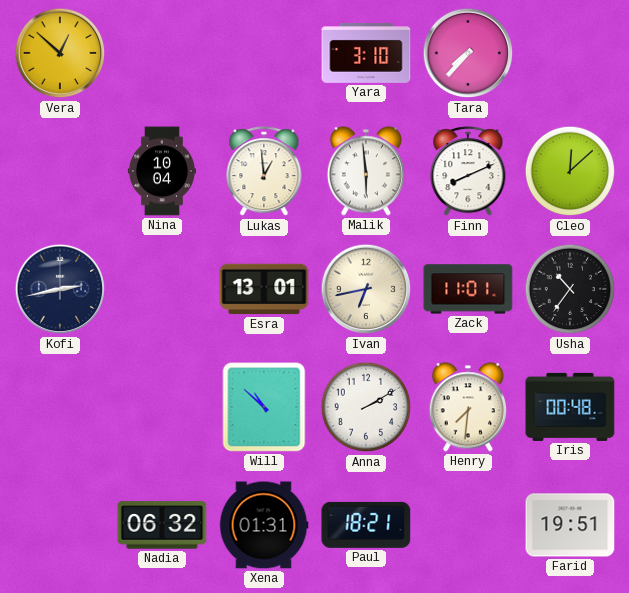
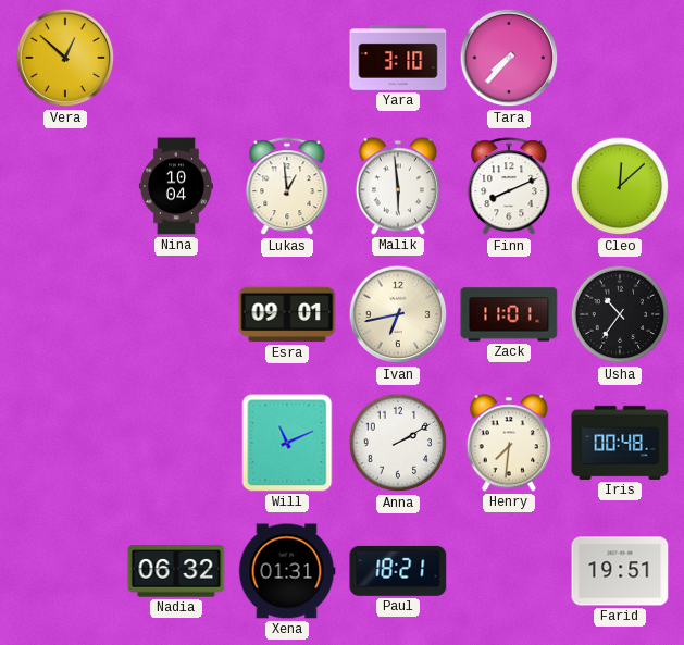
Kofi: 2:43 -> none
Esra: 13:01 -> 09:01
Will: 10:52 -> 11:11
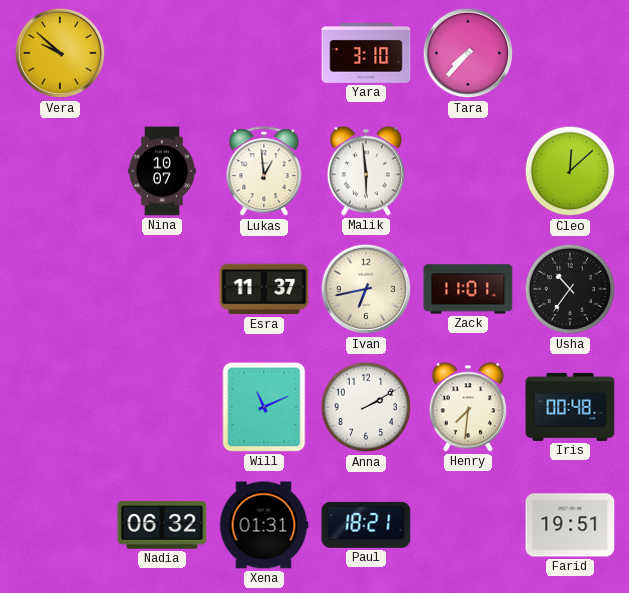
Vera: 12:52 -> 9:52
Nina: 10:04 -> 10:07
Finn: 8:11 -> none
Esra: 09:01 -> 11:37
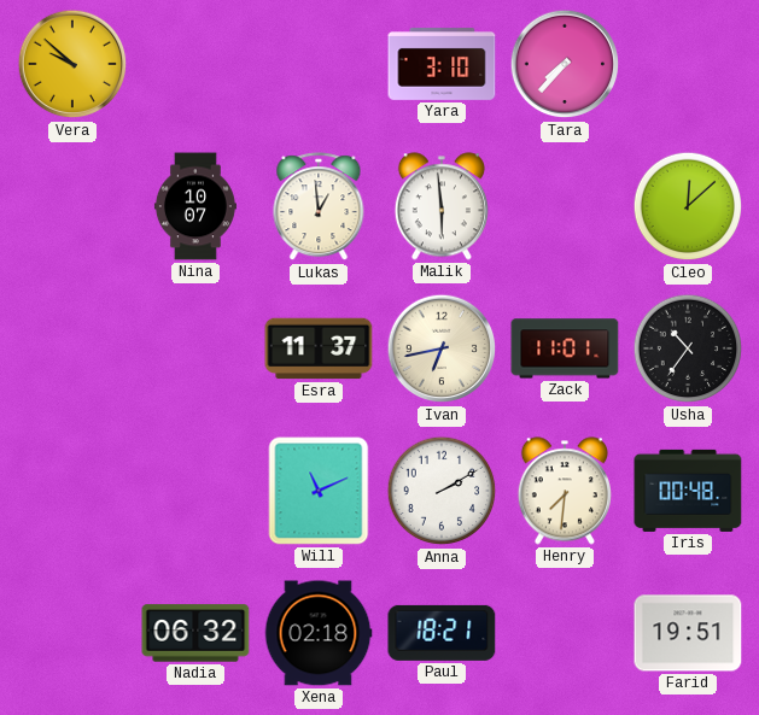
Xena: 01:31 -> 02:18
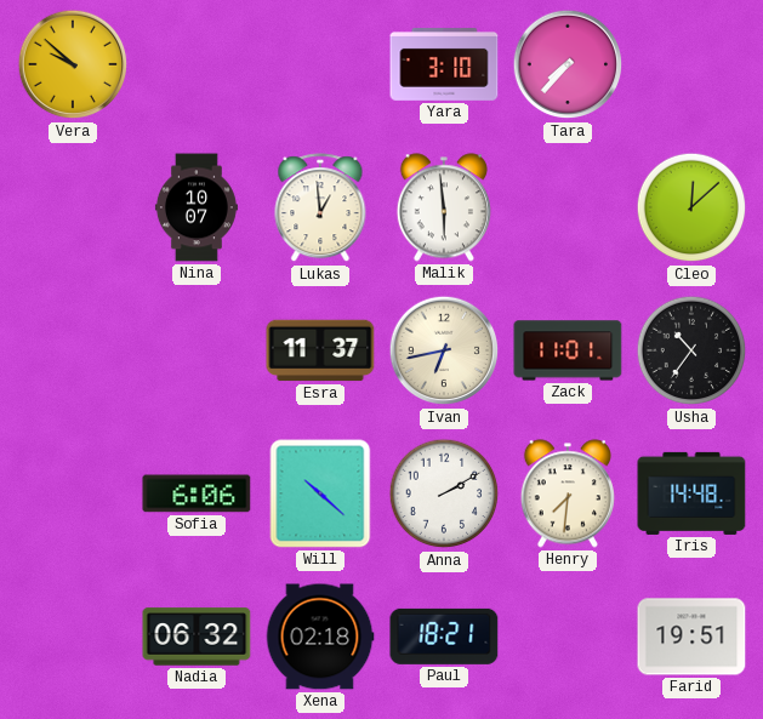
Sofia: none -> 6:06
Will: 11:11 -> 10:22
Iris: 00:48 -> 14:48
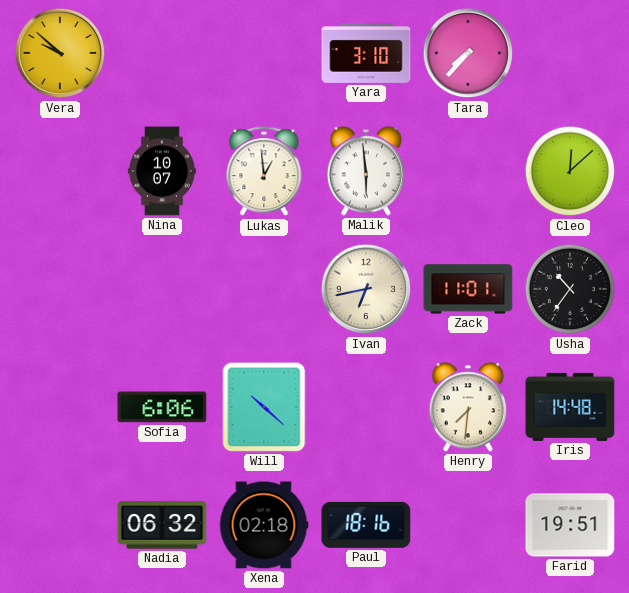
Esra: 11:37 -> none
Anna: 2:10 -> none
Paul: 18:21 -> 18:16
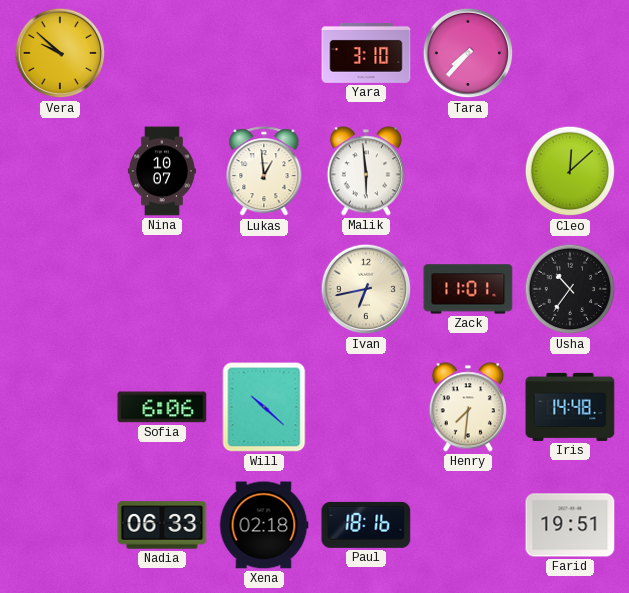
Nadia: 06:32 -> 06:33
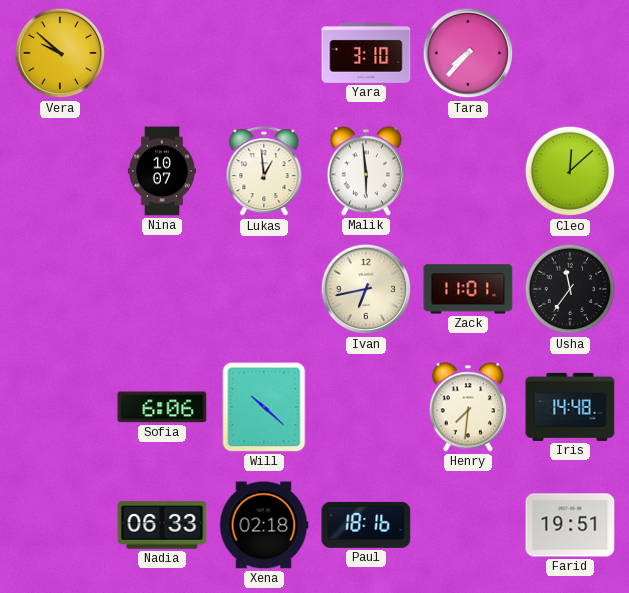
Usha: 10:36 -> 11:36
